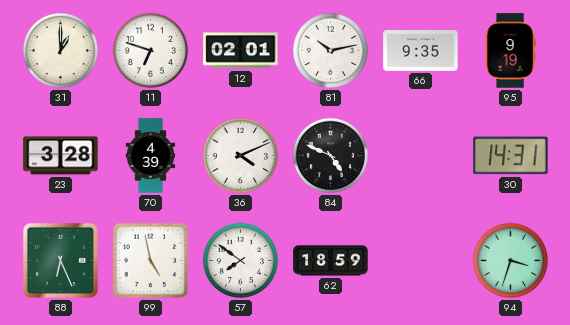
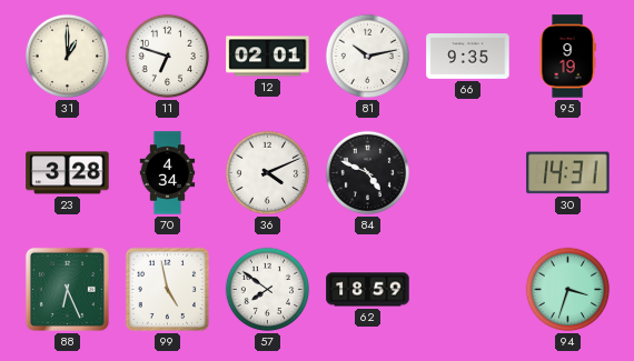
70: 4:39 -> 4:34
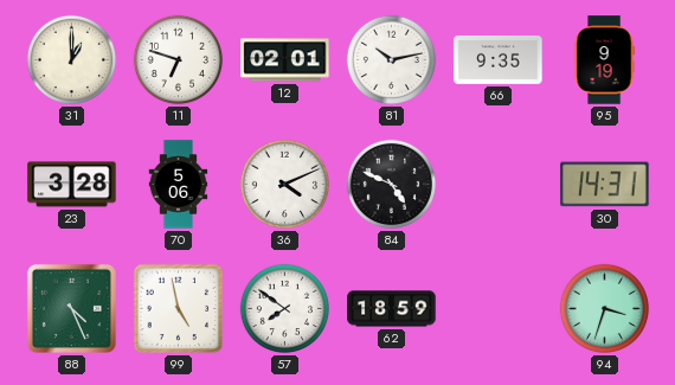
70: 4:34 -> 5:06
88: 6:26 -> 4:26
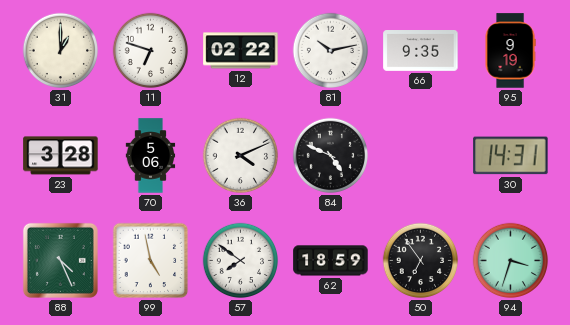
12: 02:01 -> 02:22
50: none -> 6:54
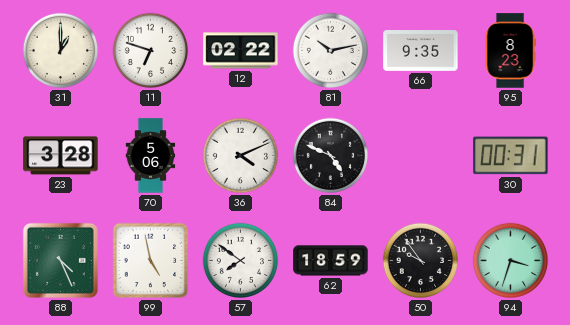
95: 9:19 -> 8:23
30: 14:31 -> 00:31
50: 6:54 -> 9:54
